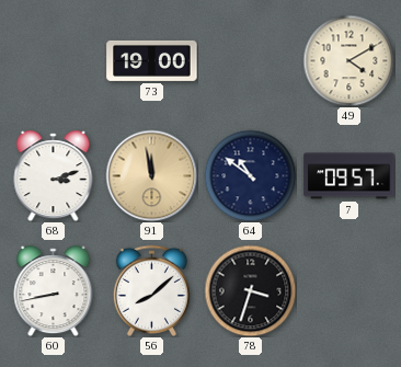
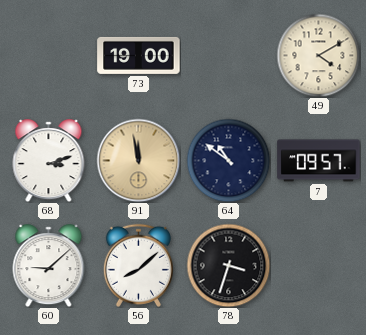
60: 8:43 -> 9:08
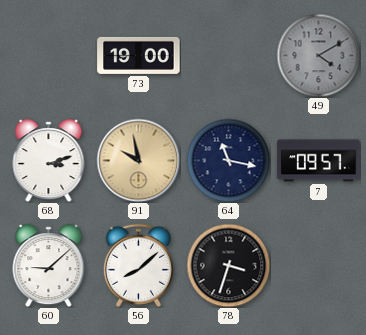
49 dial: cream -> grey
91: 11:58 -> 9:58
64: 10:51 -> 11:17
